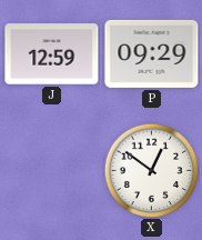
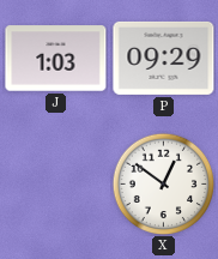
J: 12:59 -> 1:03
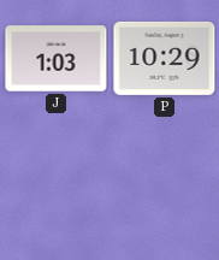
P: 09:29 -> 10:29
X: 12:51 -> none
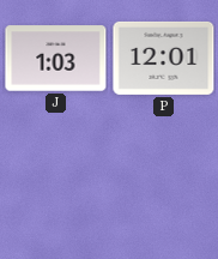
P: 10:29 -> 12:01
